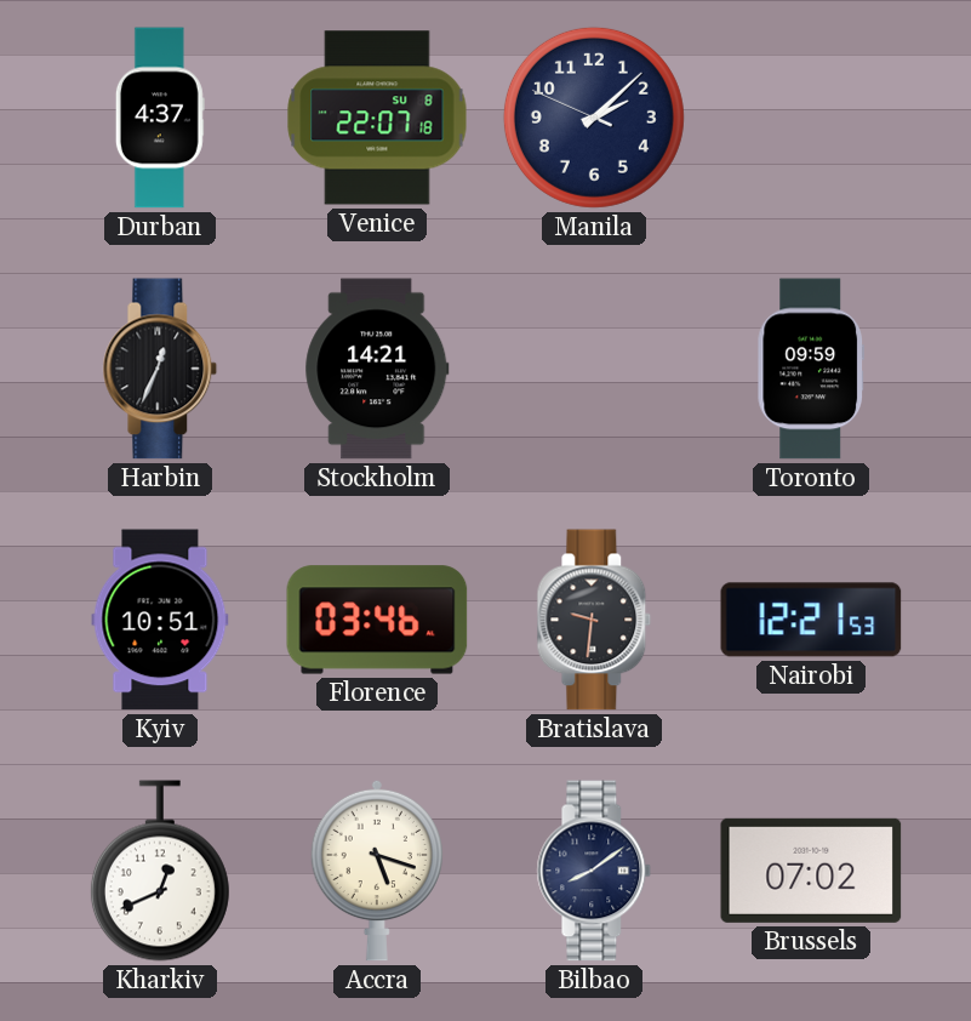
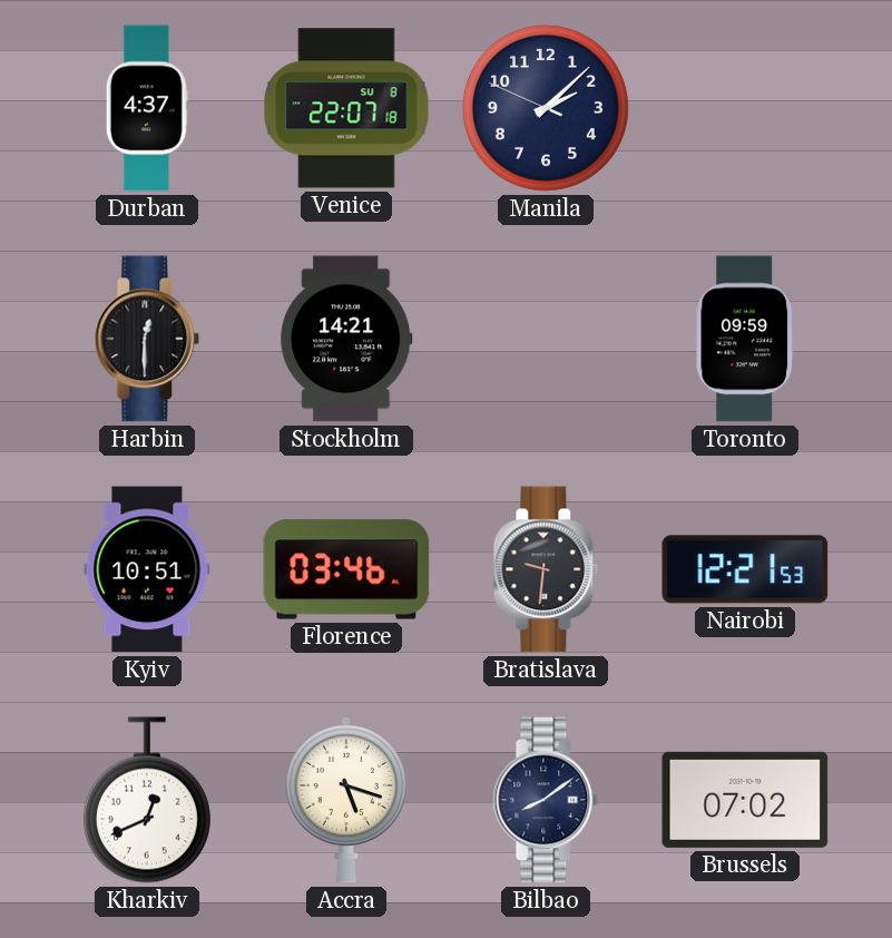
Harbin: 12:34 -> 12:30
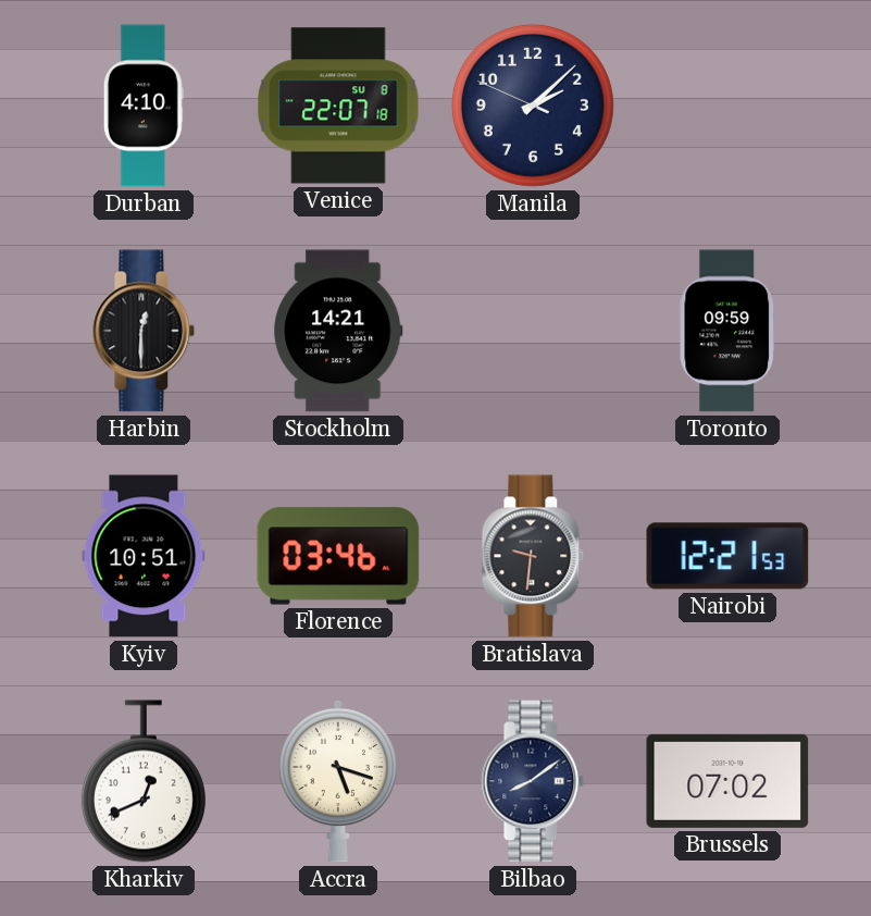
Durban: 4:37 -> 4:10
